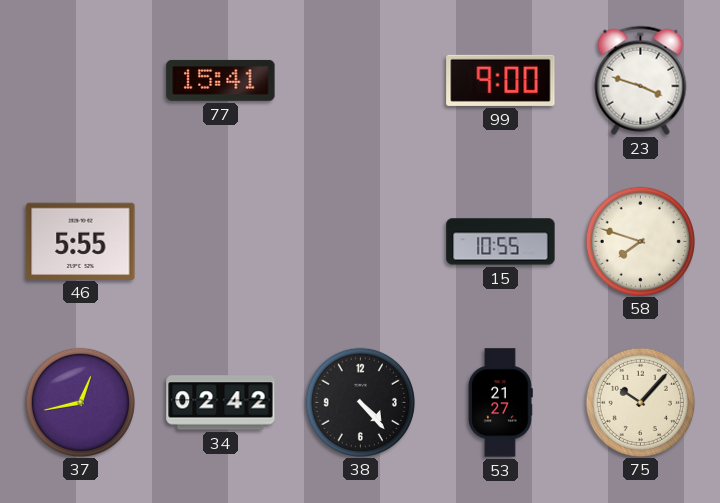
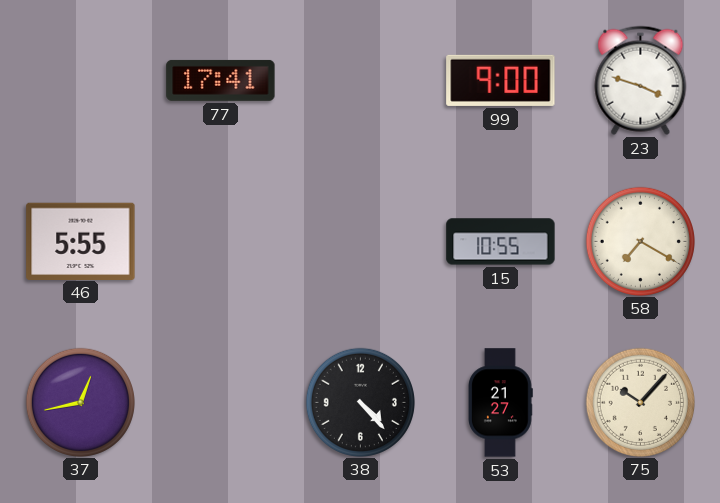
77: 15:41 -> 17:41
58: 7:48 -> 7:20
34: 02:42 -> none
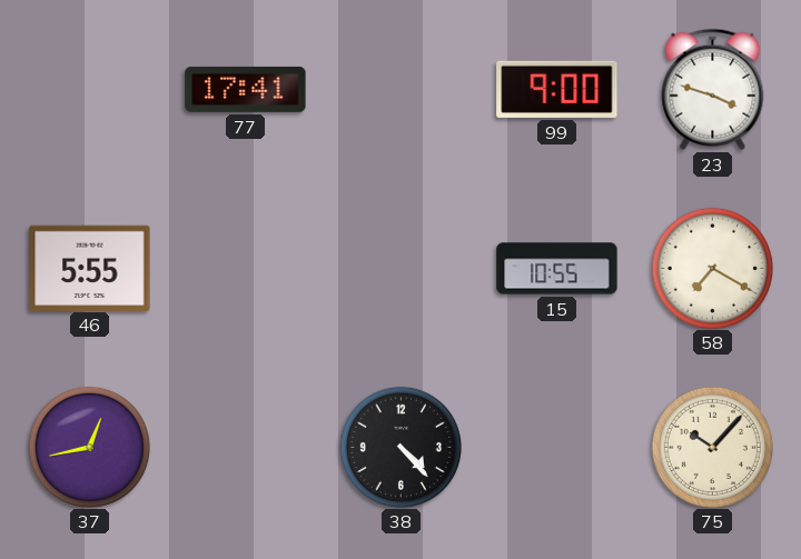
53: 21:27 -> none
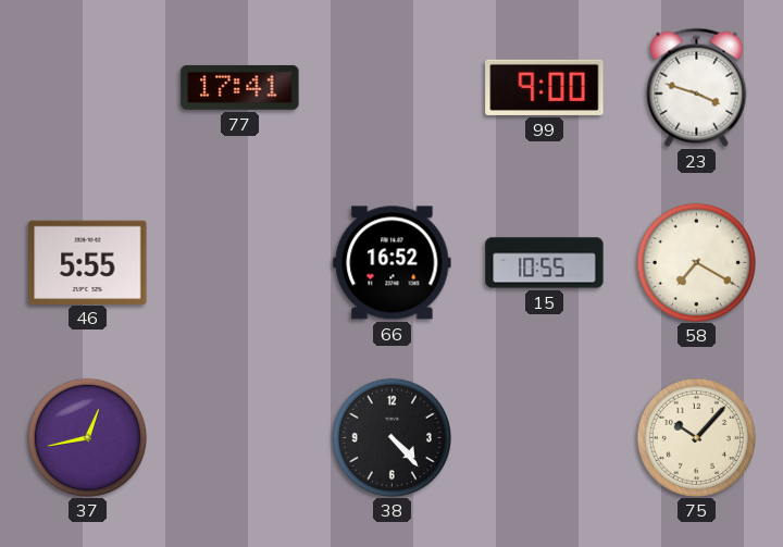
66: none -> 16:52
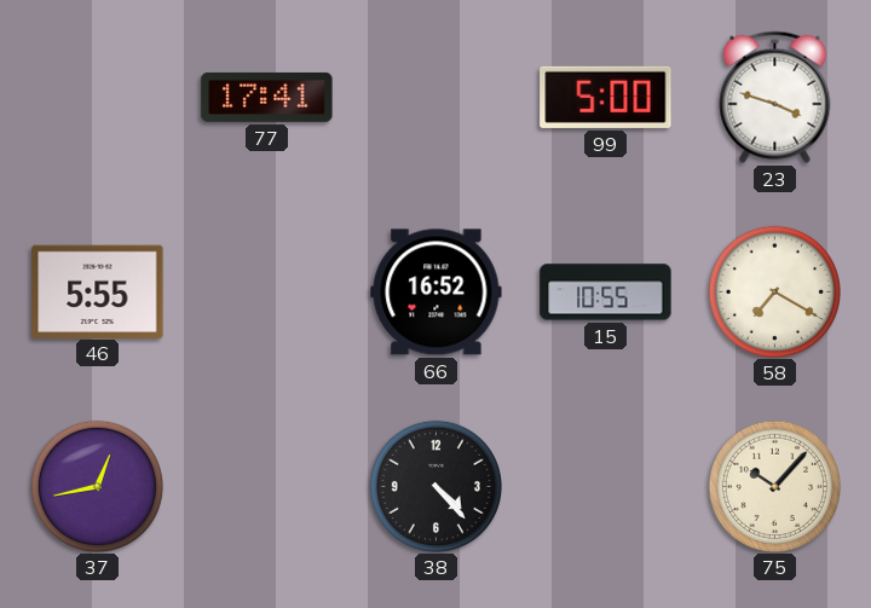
99: 9:00 -> 5:00
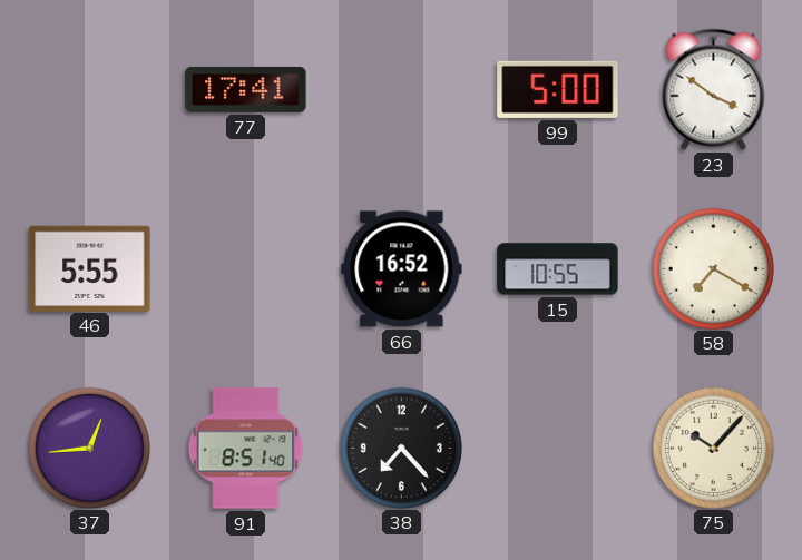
23: 3:48 -> 3:51
37: 12:43 -> 12:44
91: none -> 8:51
38: 4:23 -> 7:23
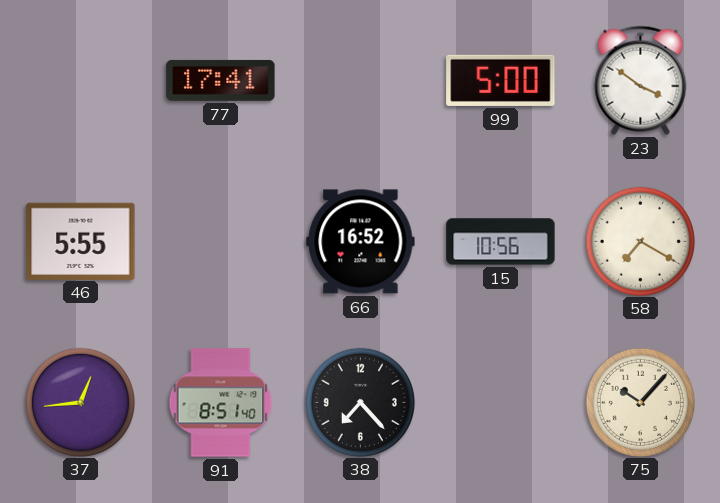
15: 10:55 -> 10:56
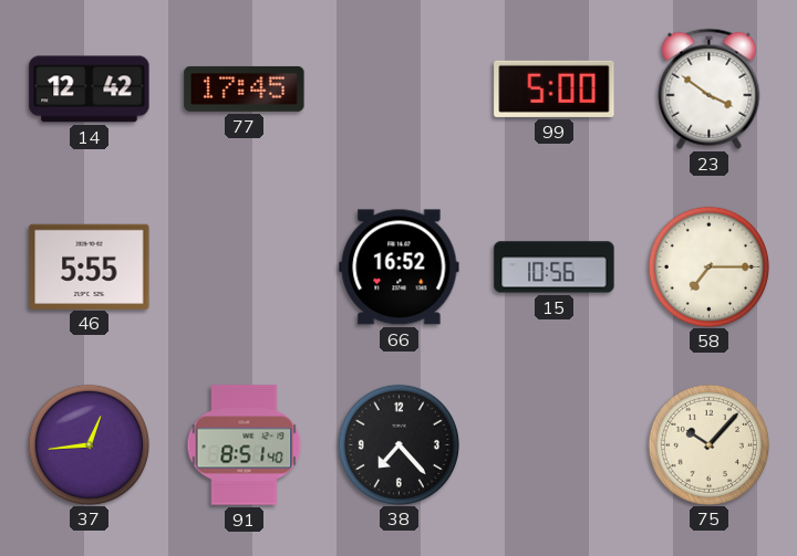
14: none -> 12:42
77: 17:41 -> 17:45
58: 7:20 -> 7:15
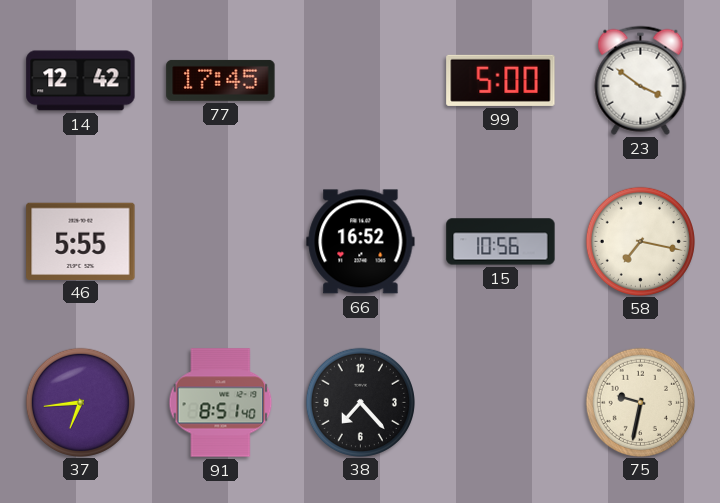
58: 7:15 -> 7:17
37: 12:44 -> 6:44
75: 10:07 -> 9:32
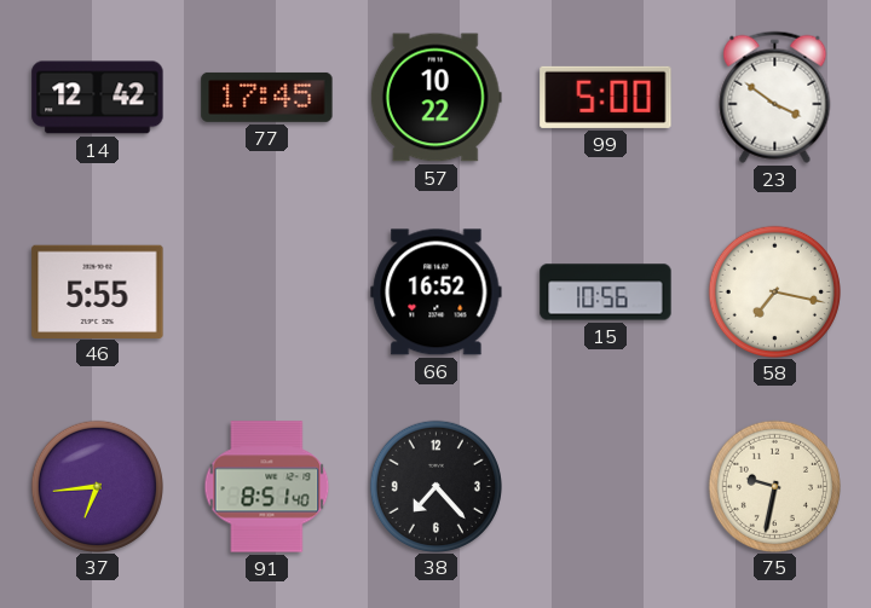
57: none -> 10:22
